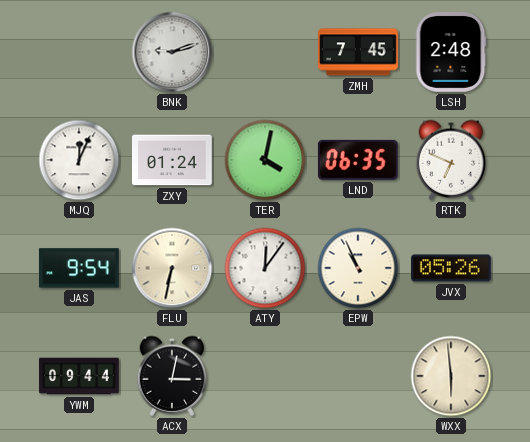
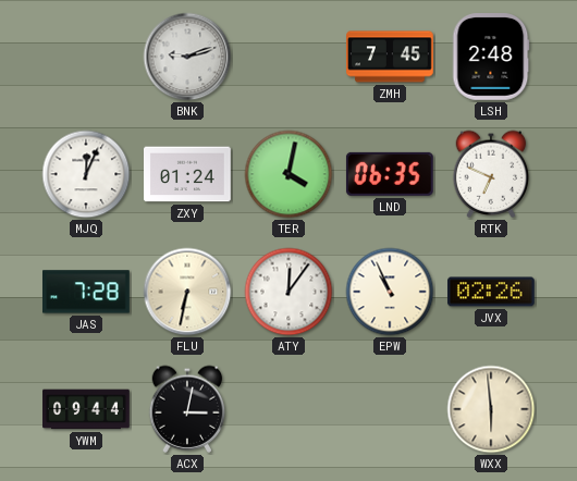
JAS: 9:54 -> 7:28
JVX: 05:26 -> 02:26
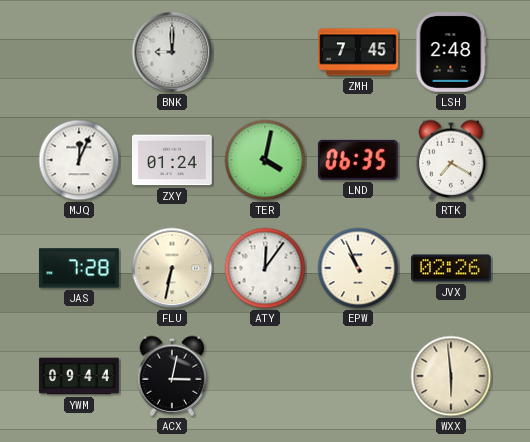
BNK: 9:12 -> 9:00
RTK: 6:49 -> 7:20
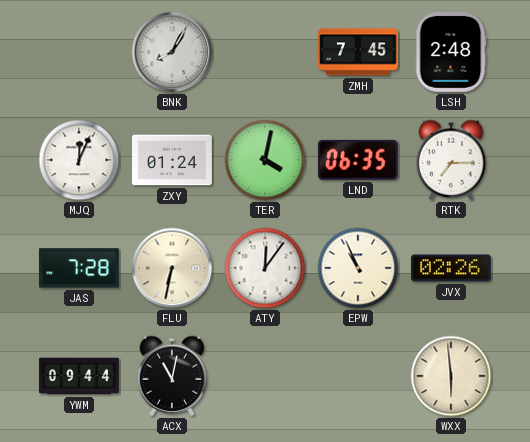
BNK: 9:00 -> 8:05
RTK: 7:20 -> 7:15
ACX: 3:02 -> 11:02
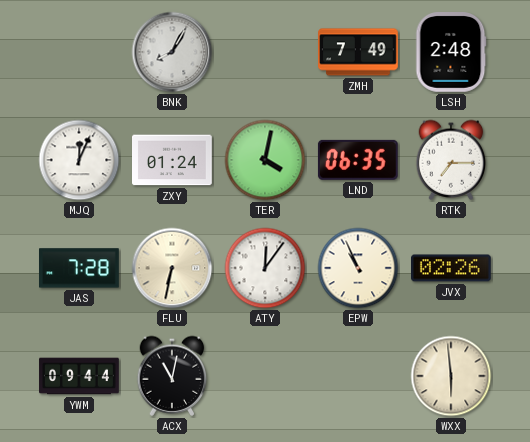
ZMH: 7:45 -> 7:49
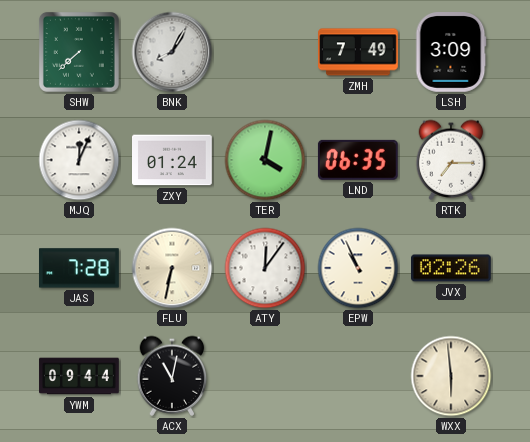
SHW: none -> 7:38
LSH: 2:48 -> 3:09
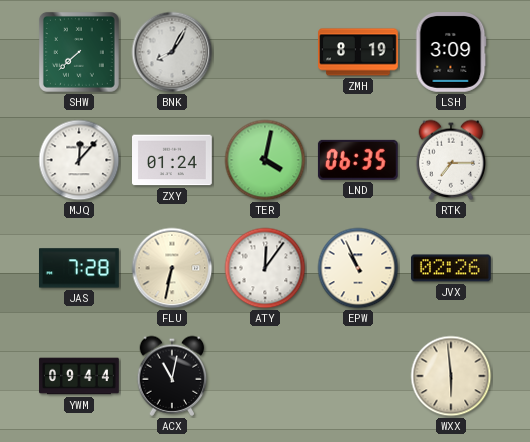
ZMH: 7:49 -> 8:19
MJQ: 12:04 -> 12:07
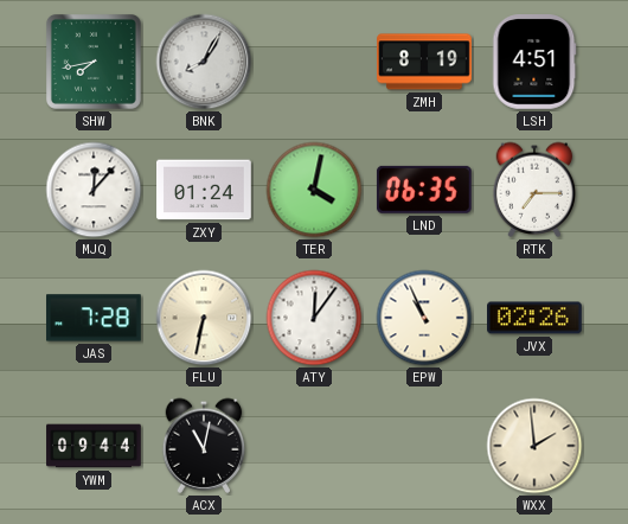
SHW: 7:38 -> 7:43
LSH: 3:09 -> 4:51
WXX: 5:59 -> 1:59
